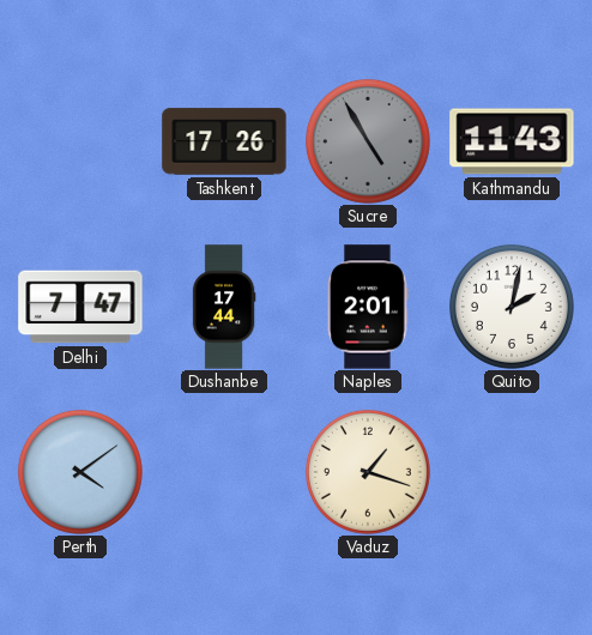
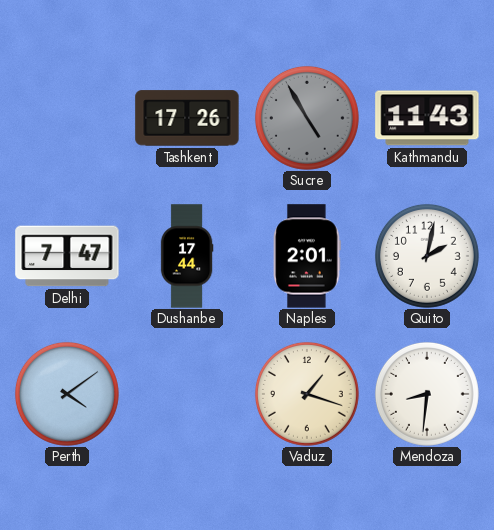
Mendoza: none -> 8:31
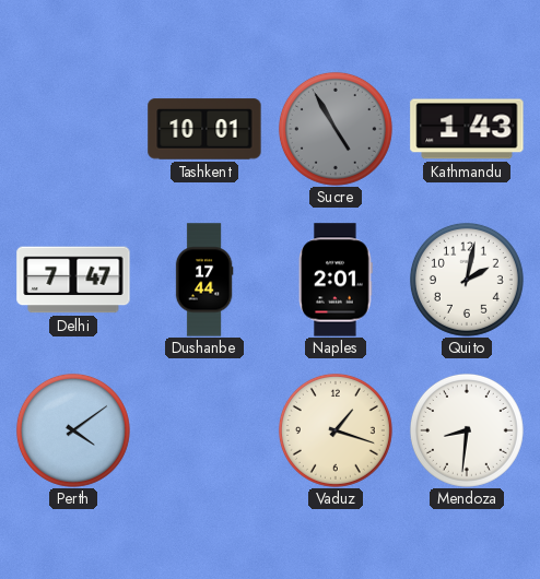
Tashkent: 17:26 -> 10:01
Kathmandu: 11:43 -> 1:43
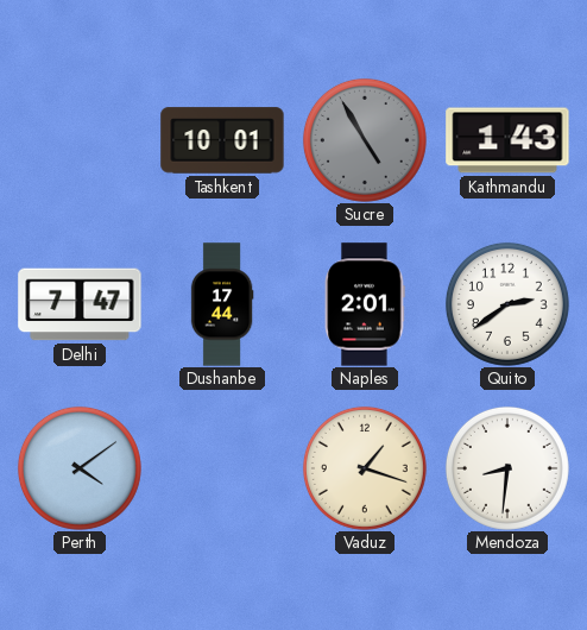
Quito: 2:02 -> 2:39
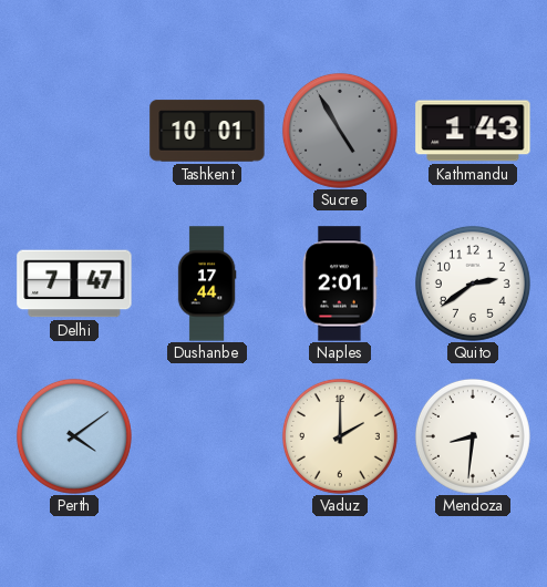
Vaduz: 1:18 -> 2:00
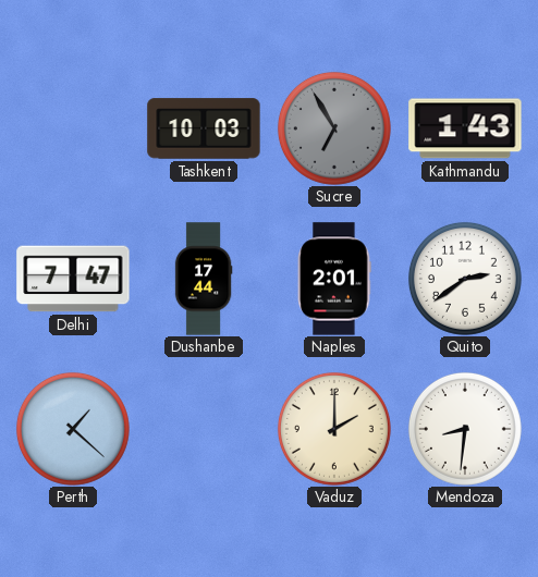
Tashkent: 10:01 -> 10:03
Sucre: 4:55 -> 6:55
Perth: 4:09 -> 1:22
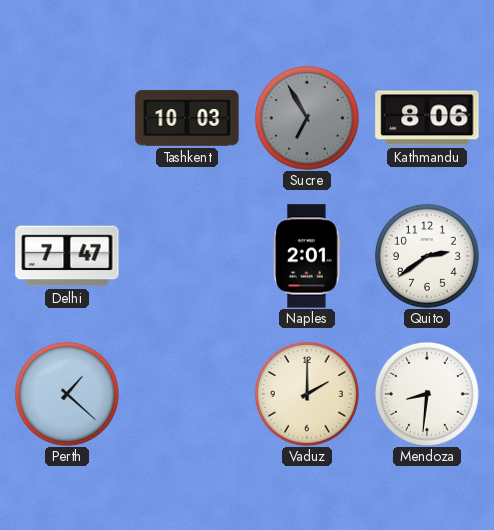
Kathmandu: 1:43 -> 8:06
Dushanbe: 17:44 -> none
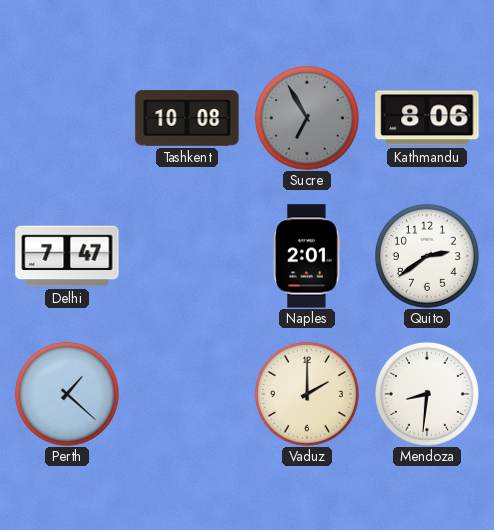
Tashkent: 10:03 -> 10:08
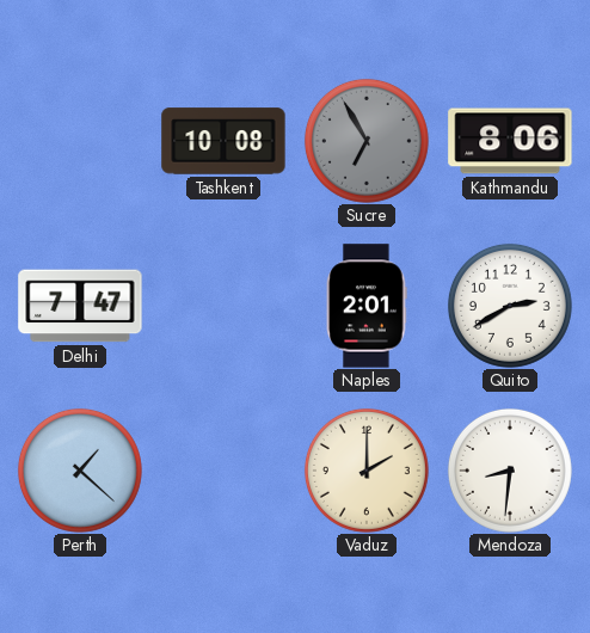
Quito: 2:39 -> 2:40
